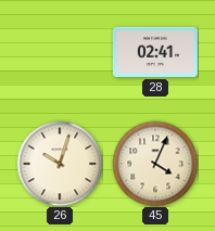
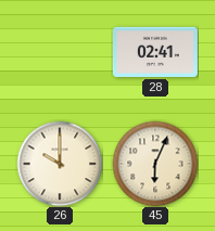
26: 10:03 -> 10:00
45: 4:04 -> 6:04
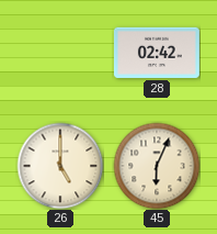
28: 02:41 -> 02:42
26: 10:00 -> 5:00
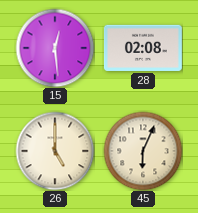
15: none -> 12:29
28: 02:42 -> 02:08
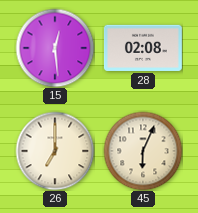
26: 5:00 -> 7:00
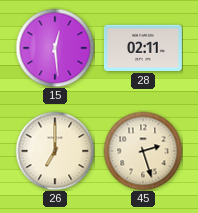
28: 02:08 -> 02:11
45: 6:04 -> 2:27
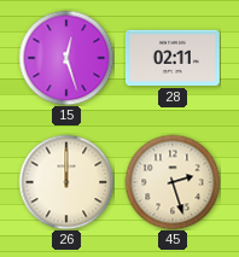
15: 12:29 -> 12:27
26: 7:00 -> 12:00
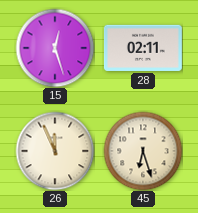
26: 12:00 -> 11:56
45: 2:27 -> 6:27
